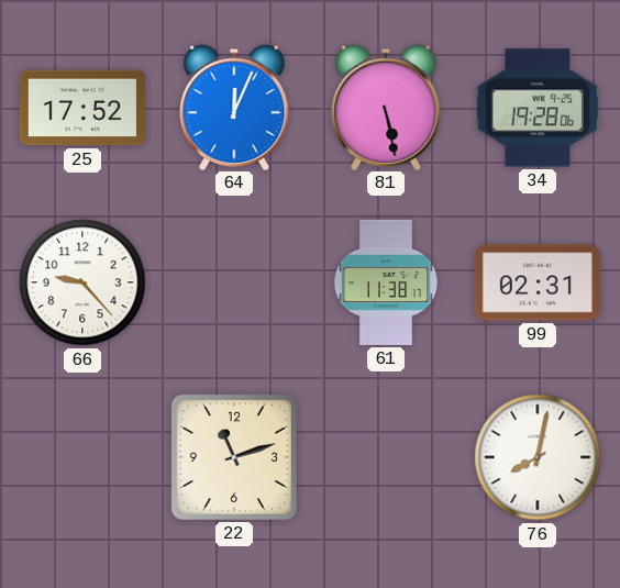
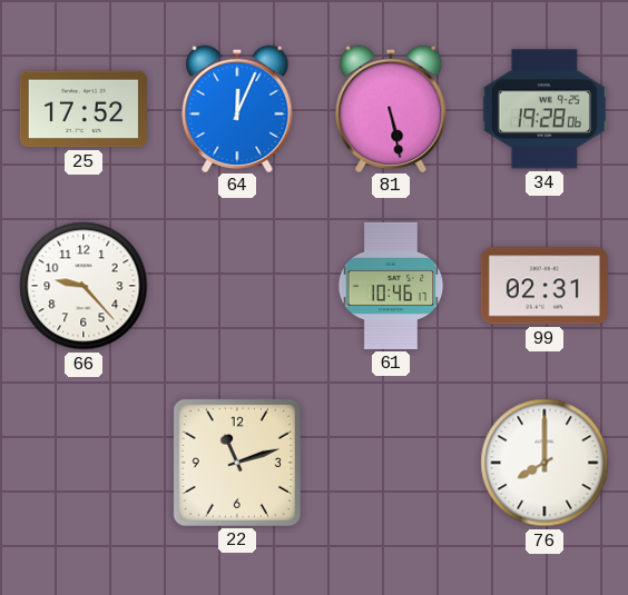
61: 11:38 -> 10:46
76: 8:02 -> 8:00
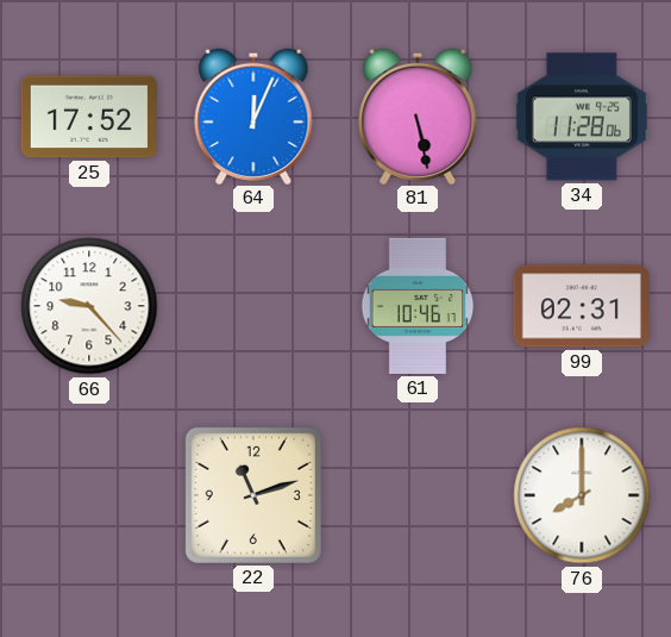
34: 19:28 -> 11:28
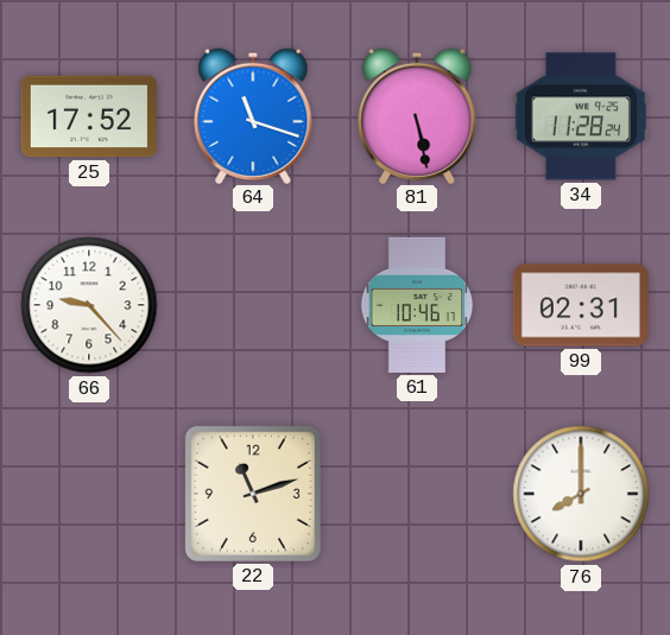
64: 12:04 -> 11:18
34: 11:28:06 -> 11:28:24
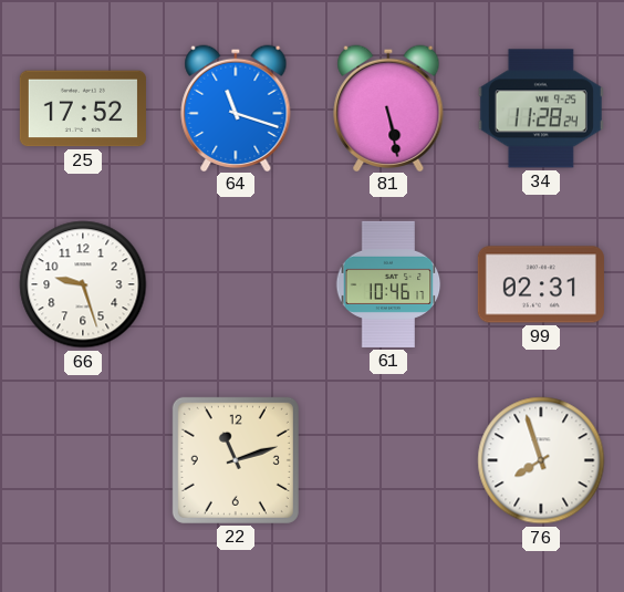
66: 9:23 -> 9:27
76: 8:00 -> 7:57
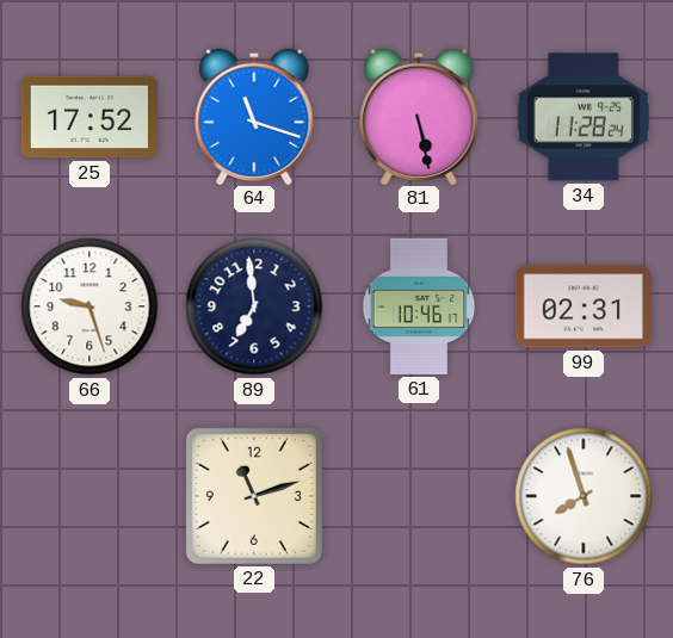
89: none -> 6:59
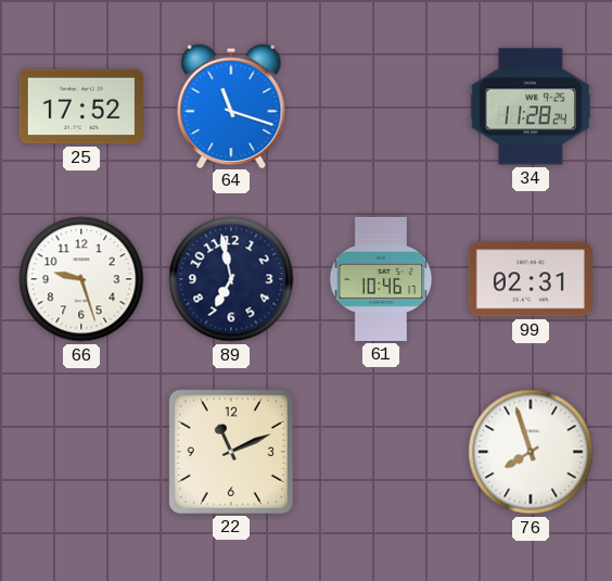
81: 5:28 -> none
89: 6:59 -> 6:58
22: 11:12 -> 11:11
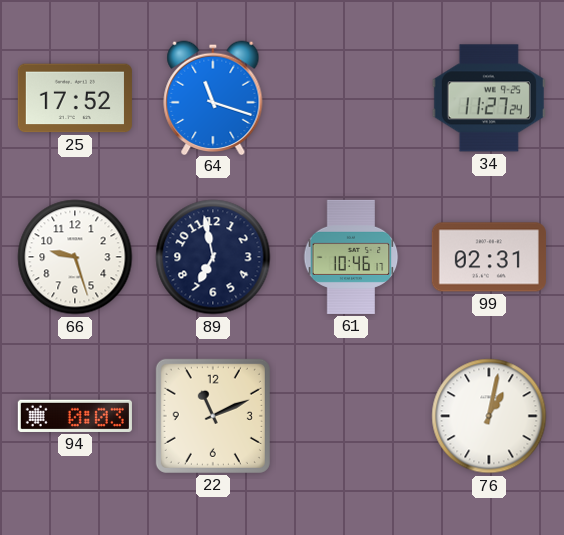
34: 11:28 -> 11:27
94: none -> 0:03
76: 7:57 -> 1:02
